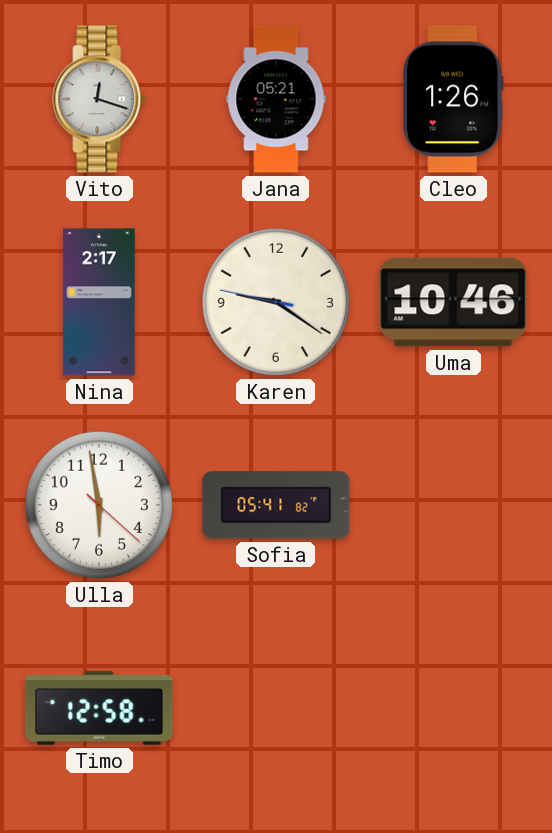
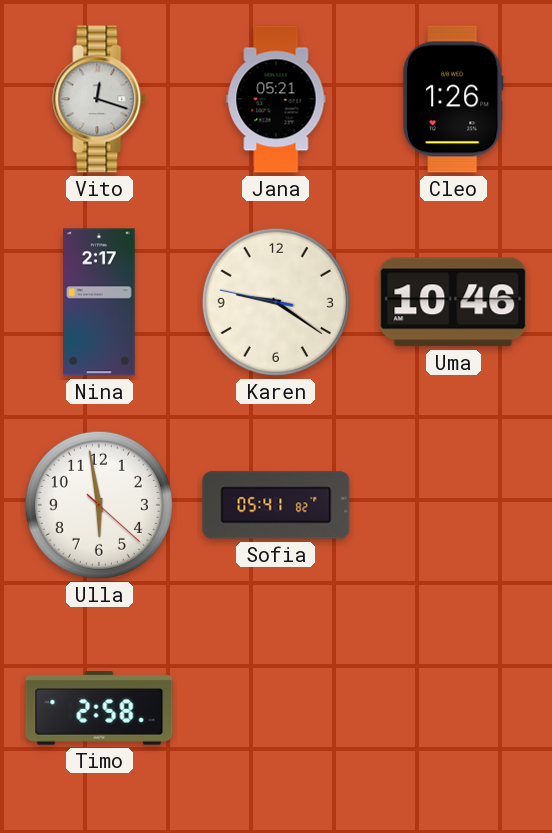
Timo: 12:58 -> 2:58
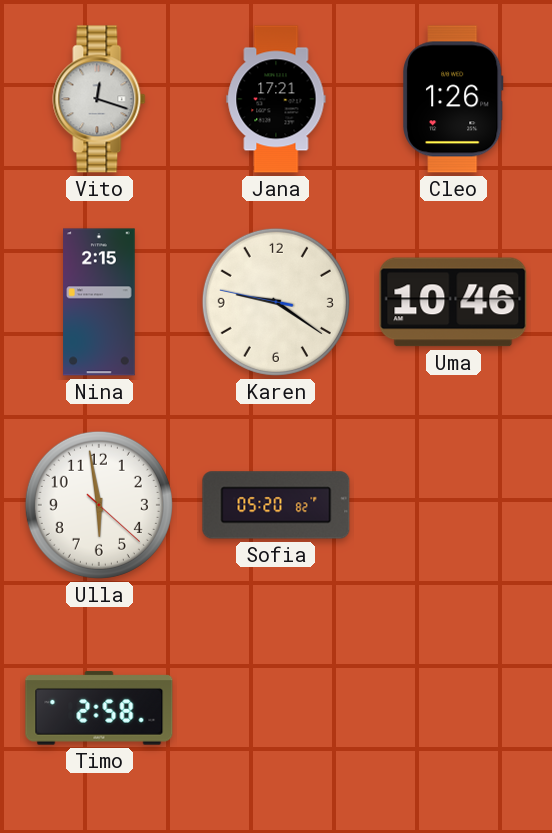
Jana: 05:21 -> 17:21
Nina: 2:17 -> 2:15
Sofia: 05:41 -> 05:20
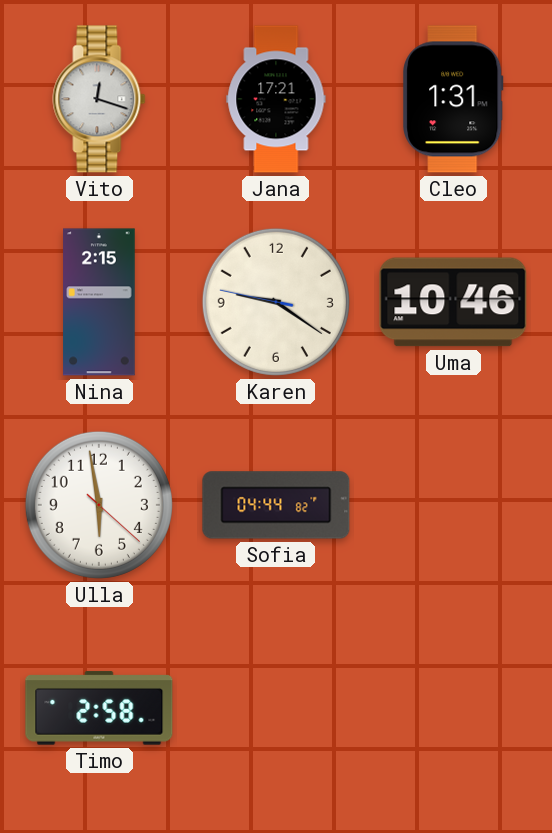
Cleo: 1:26 -> 1:31
Sofia: 05:20 -> 04:44
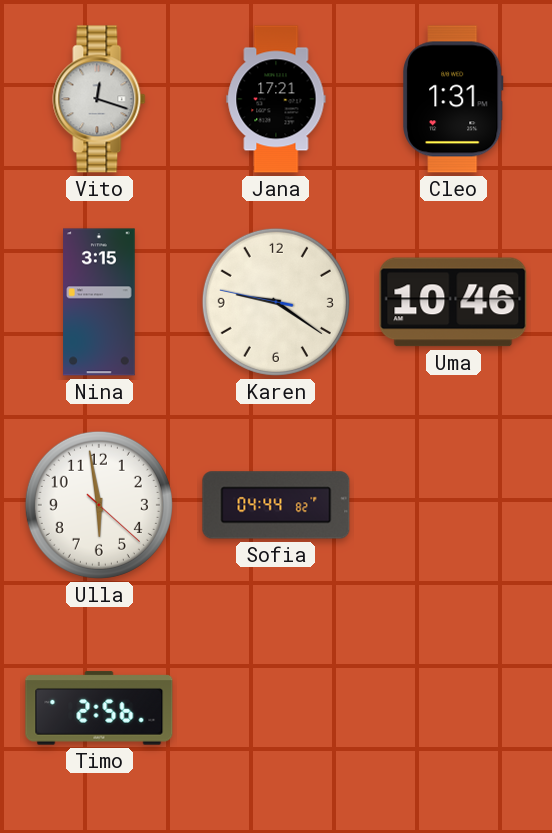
Nina: 2:15 -> 3:15
Timo: 2:58 -> 2:56
